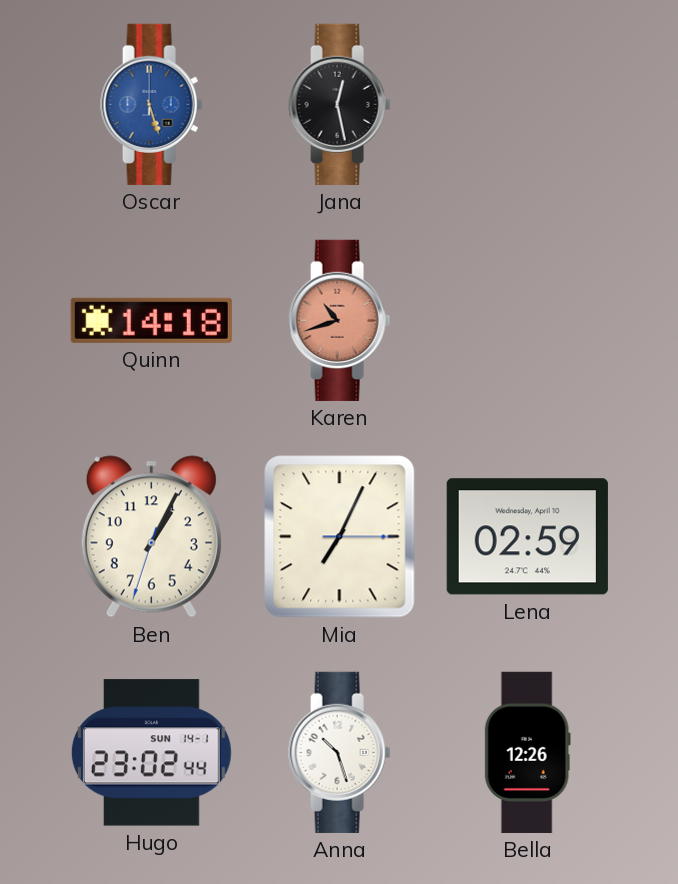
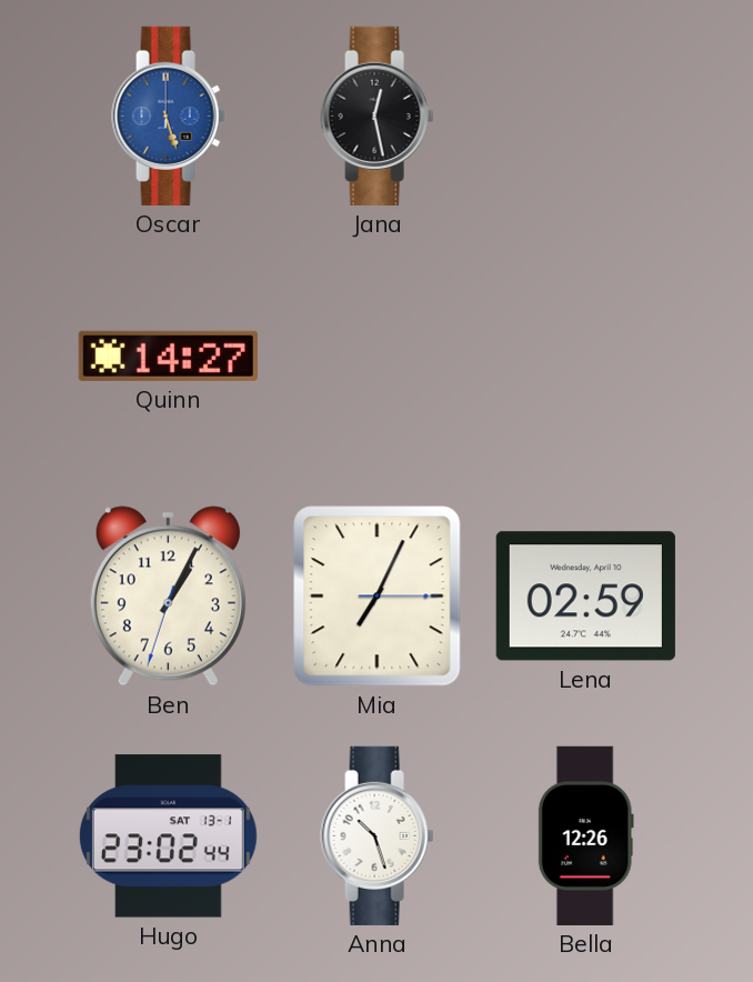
Quinn: 14:18 -> 14:27
Karen: 10:42 -> none
Hugo date: SUN 14-1 -> SAT 13-1
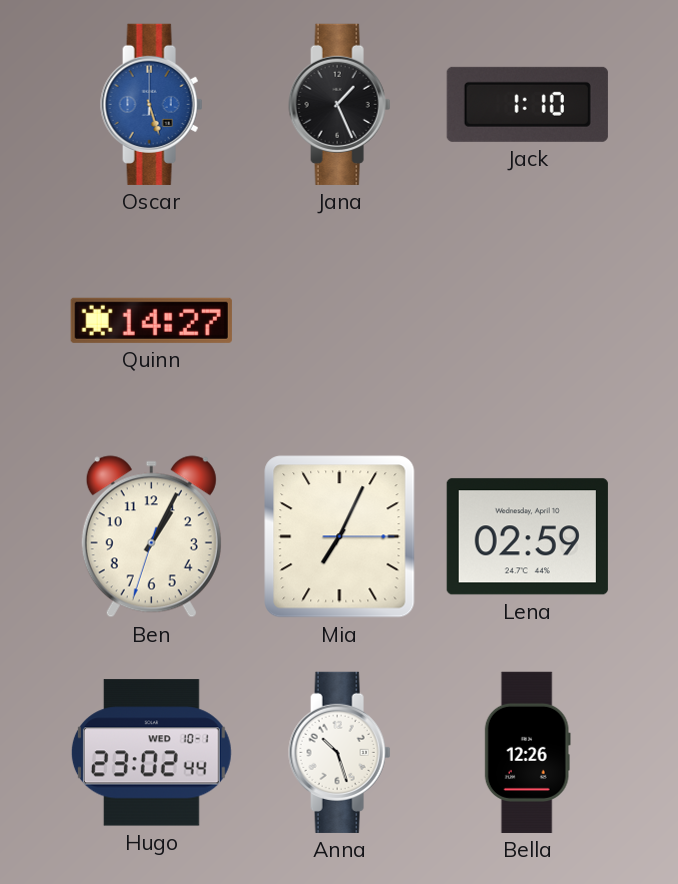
Jana: 12:28 -> 1:26
Jack: none -> 1:10
Hugo date: SAT 13-1 -> WED 10-1
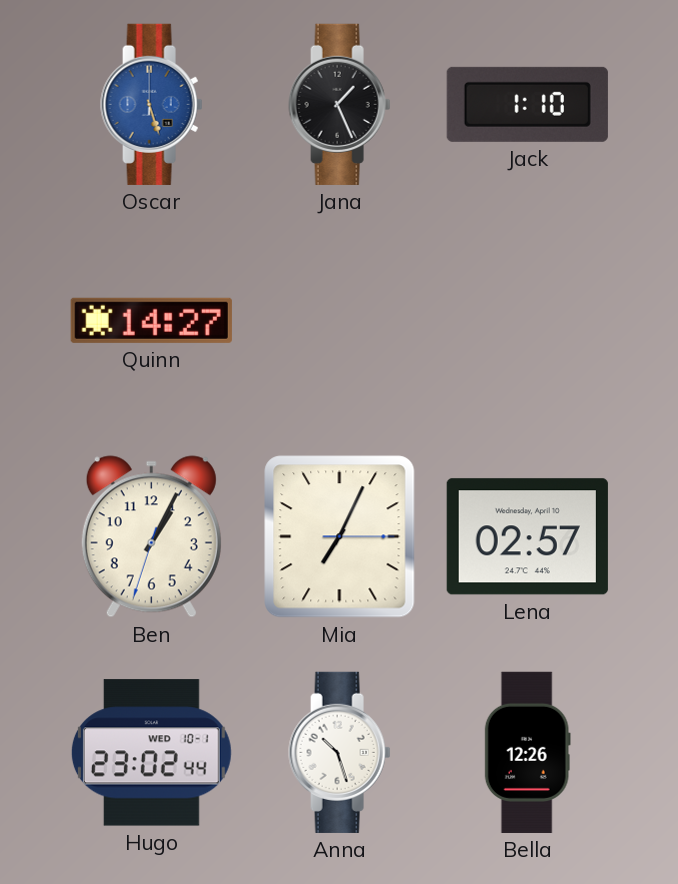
Lena: 02:59 -> 02:57
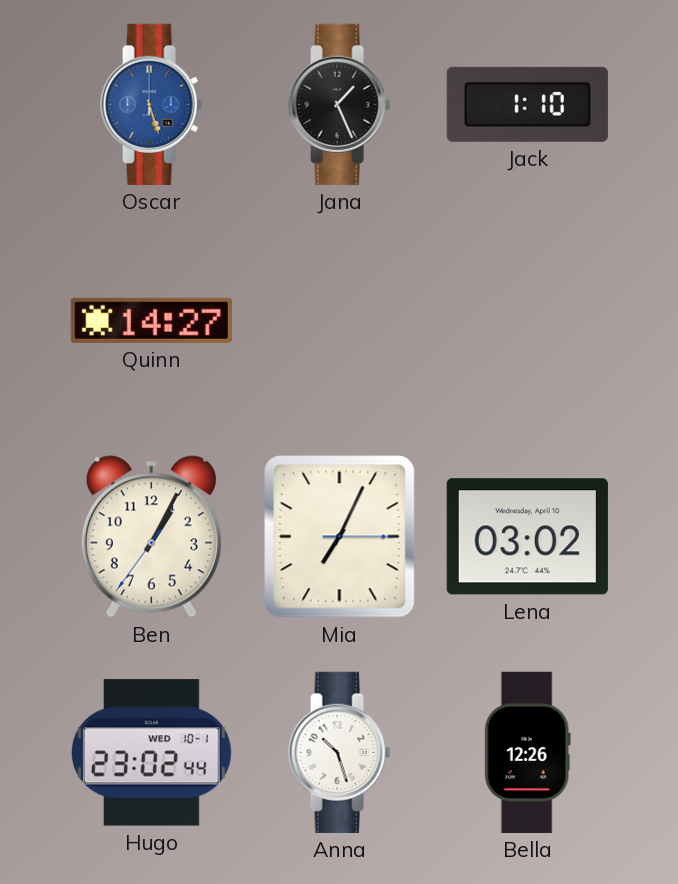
Ben: 1:04:33 -> 1:04:36
Lena: 02:57 -> 03:02
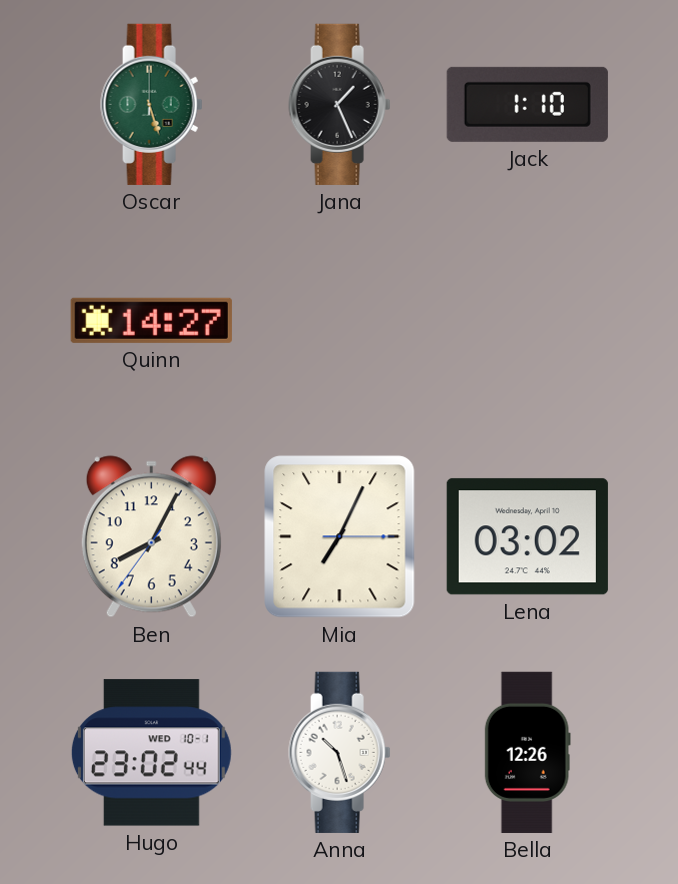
Oscar dial: blue -> green
Ben: 1:04 -> 8:04
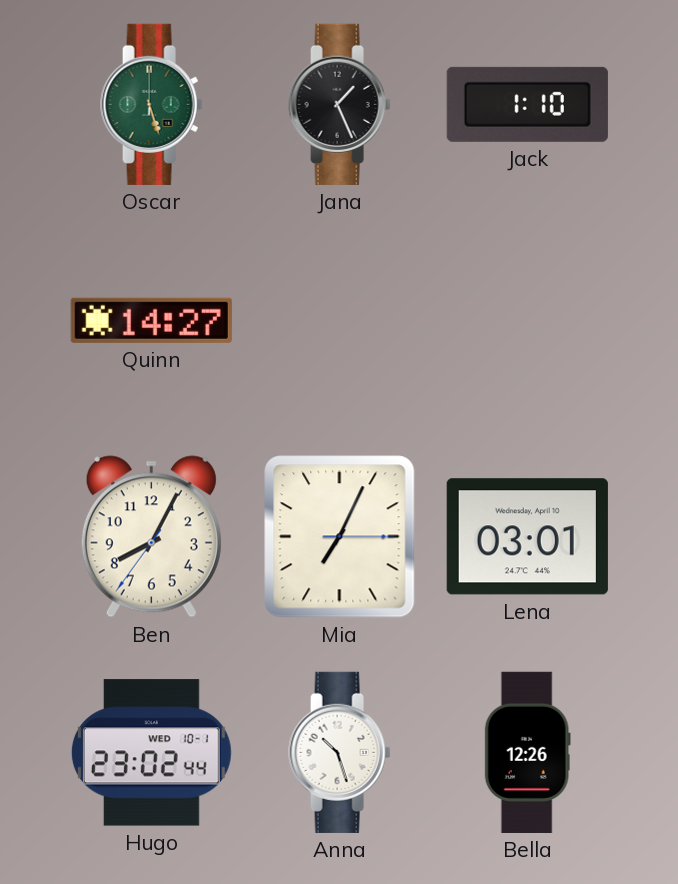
Lena: 03:02 -> 03:01
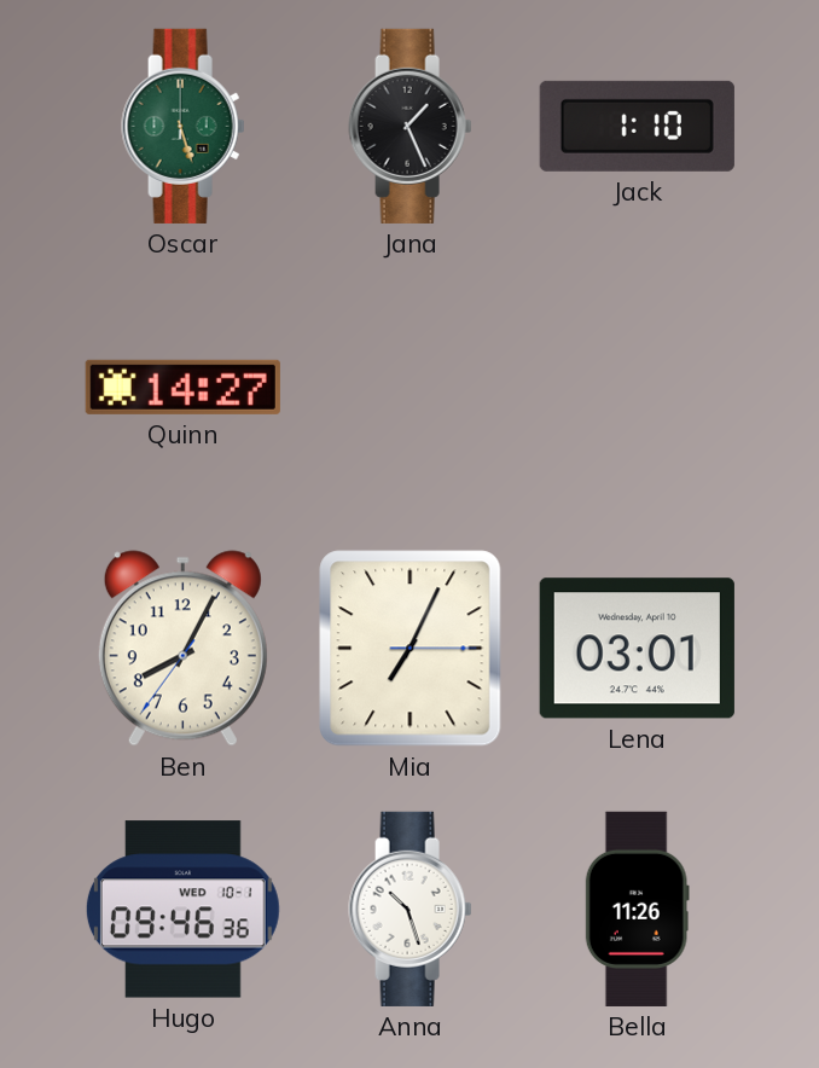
Hugo: 23:02 -> 09:46
Bella: 12:26 -> 11:26
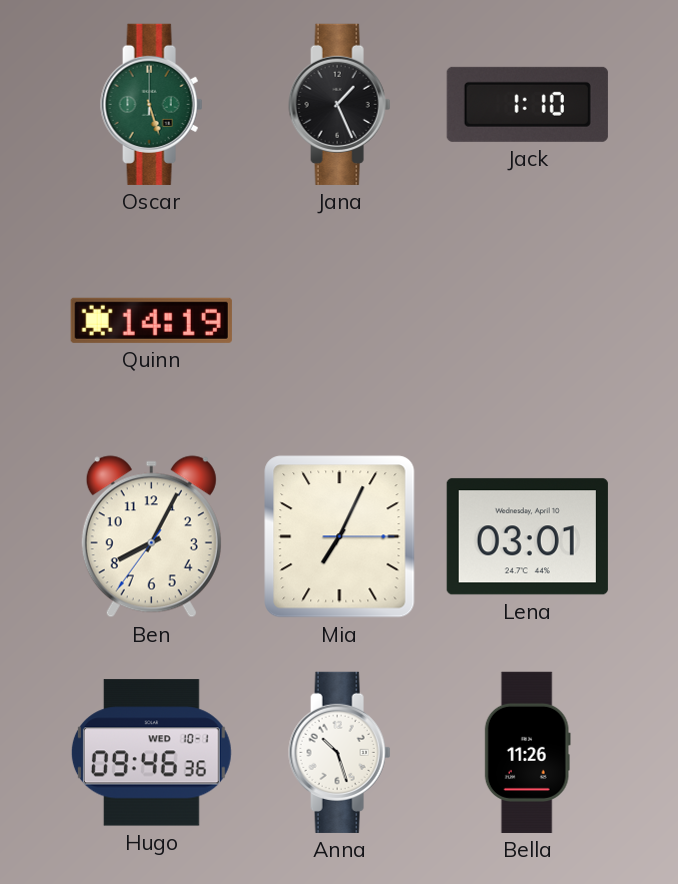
Quinn: 14:27 -> 14:19
